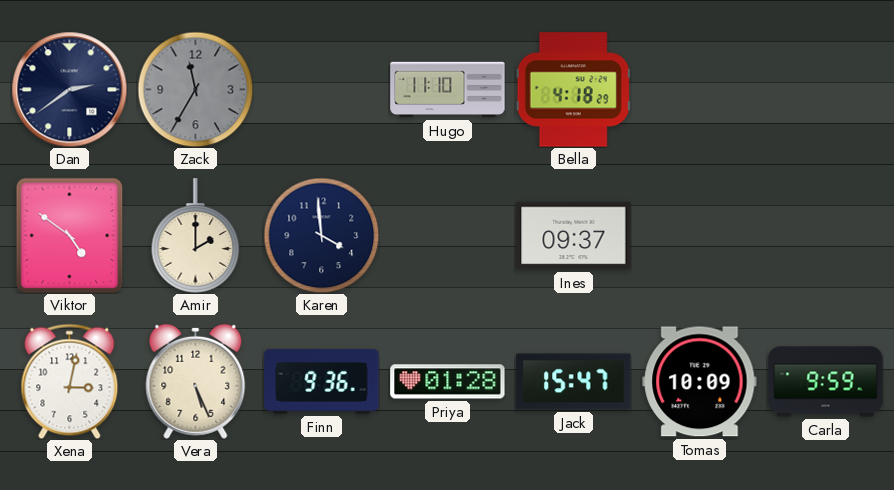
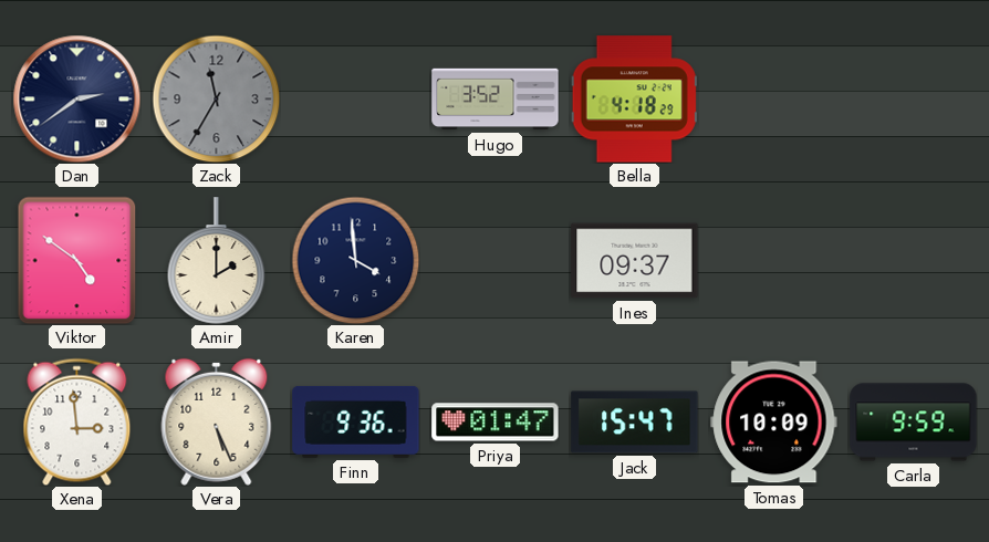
Hugo: 11:10 -> 3:52
Xena: 3:02 -> 2:59
Priya: 01:28 -> 01:47
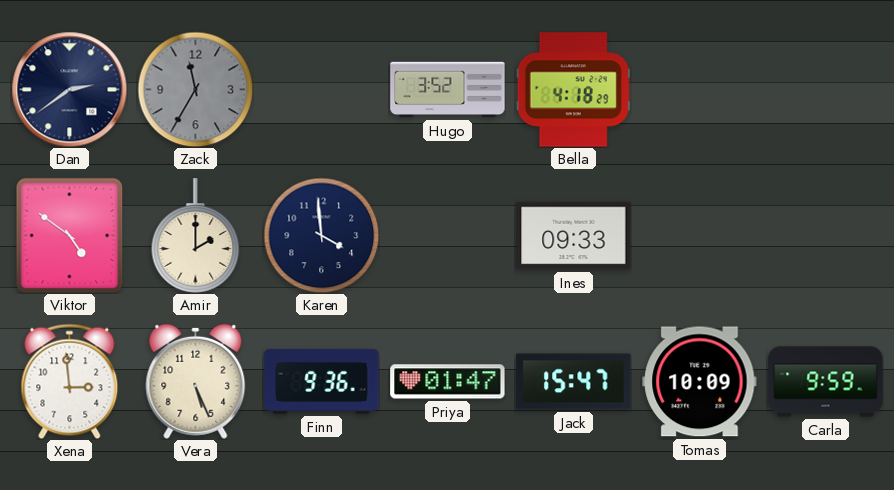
Ines: 09:37 -> 09:33
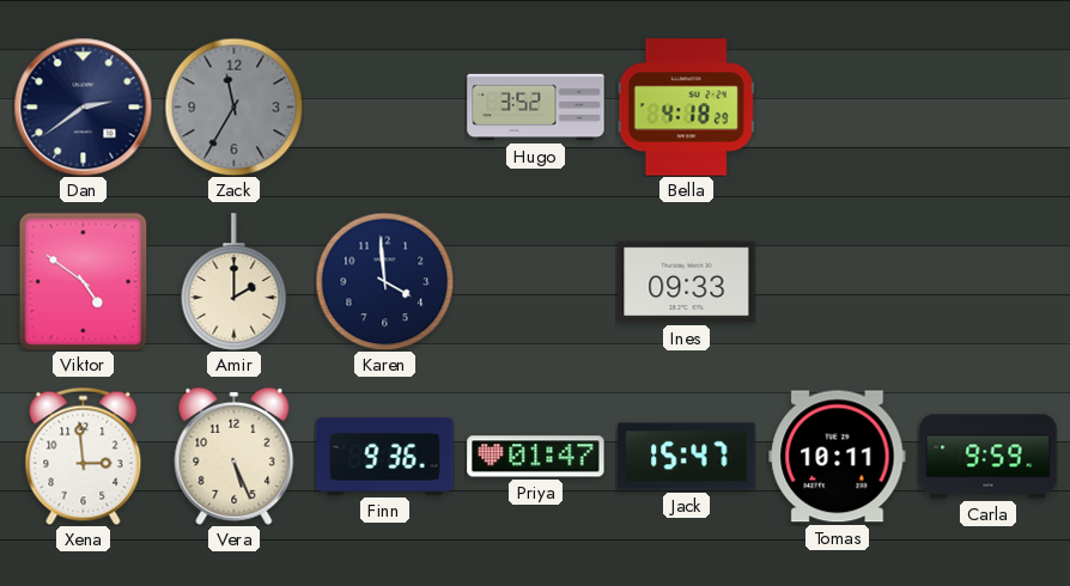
Tomas: 10:09 -> 10:11
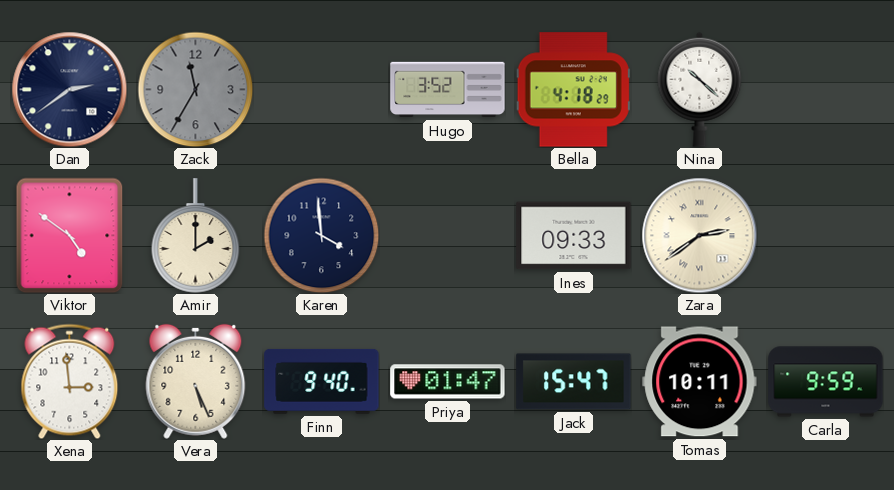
Nina: none -> 10:22
Zara: none -> 2:39
Finn: 9:36 -> 9:40
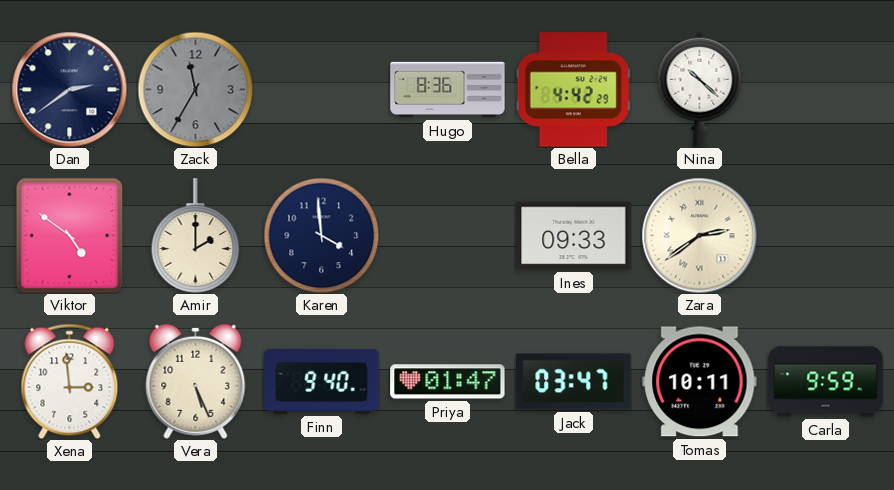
Hugo: 3:52 -> 8:36
Bella: 4:18 -> 4:42
Jack: 15:47 -> 03:47
